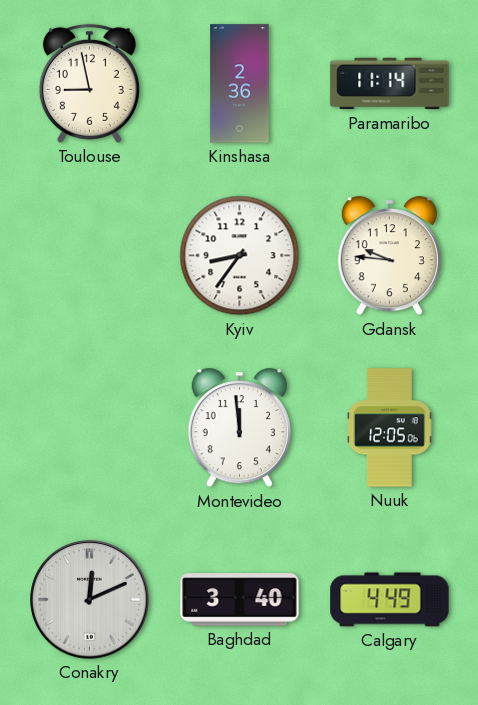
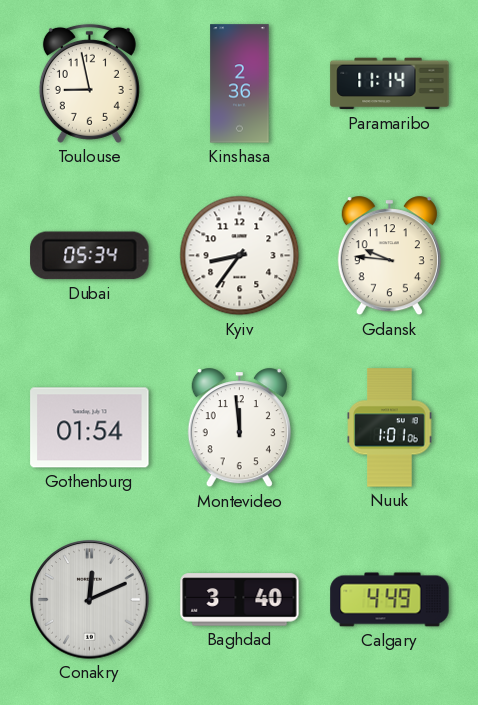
Dubai: none -> 05:34
Gothenburg: none -> 01:54
Nuuk: 12:05 -> 1:01
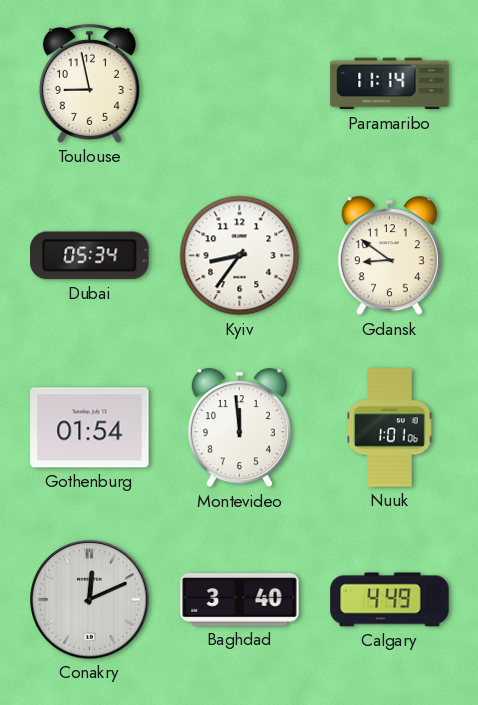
Kinshasa: 2:36 -> none
Gdansk: 9:46 -> 8:51
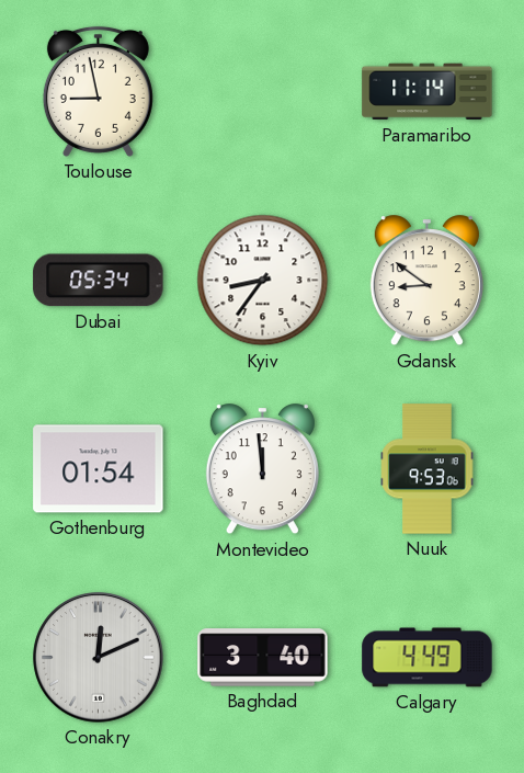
Nuuk: 1:01 -> 9:53
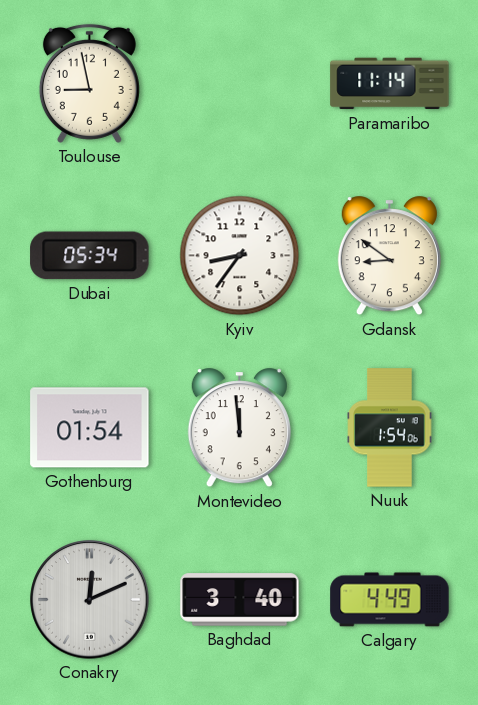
Nuuk: 9:53 -> 1:54
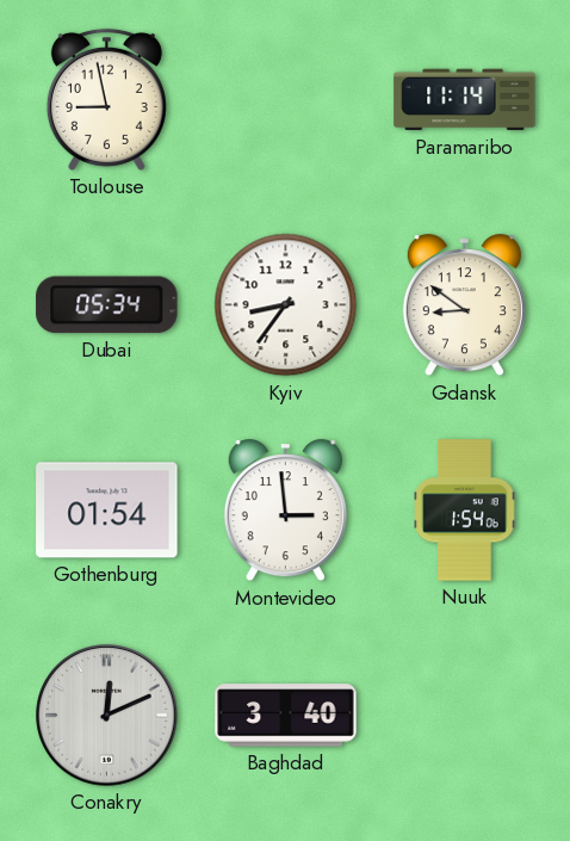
Montevideo: 11:59 -> 2:59
Calgary: 4:49 -> none
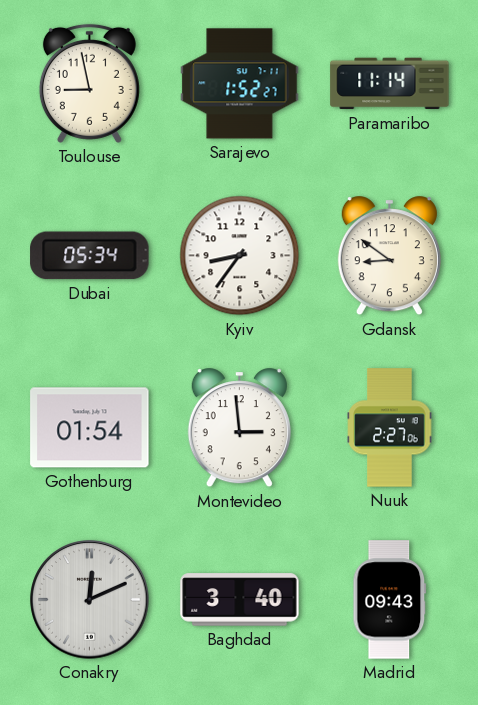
Sarajevo: none -> 1:52
Nuuk: 1:54 -> 2:27
Madrid: none -> 09:43
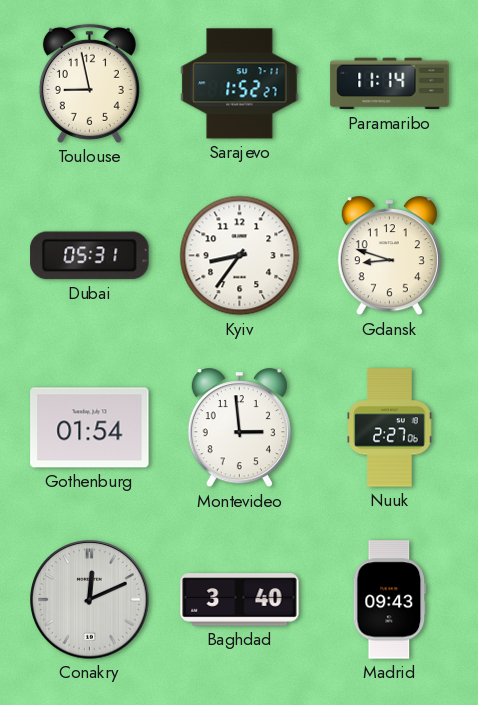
Dubai: 05:34 -> 05:31
Gdansk: 8:51 -> 8:48
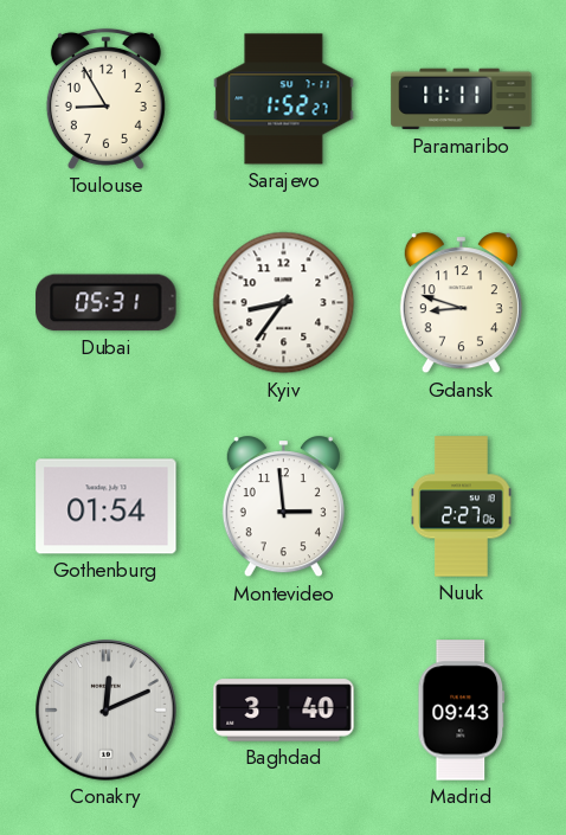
Toulouse: 8:58 -> 8:55
Paramaribo: 11:14 -> 11:11
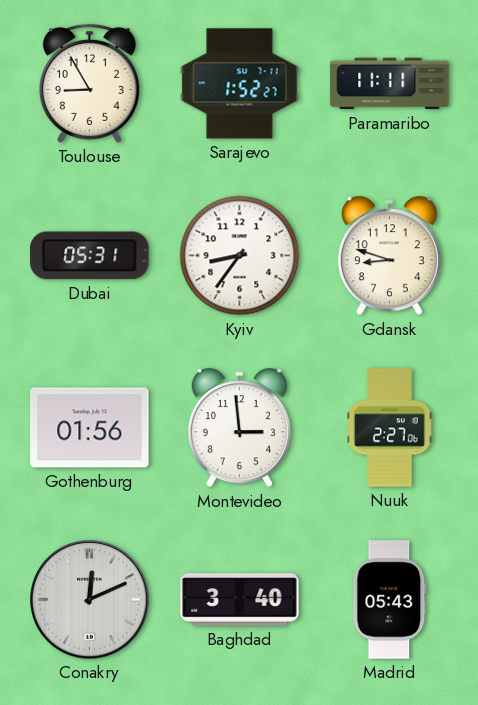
Gothenburg: 01:54 -> 01:56
Madrid: 09:43 -> 05:43
